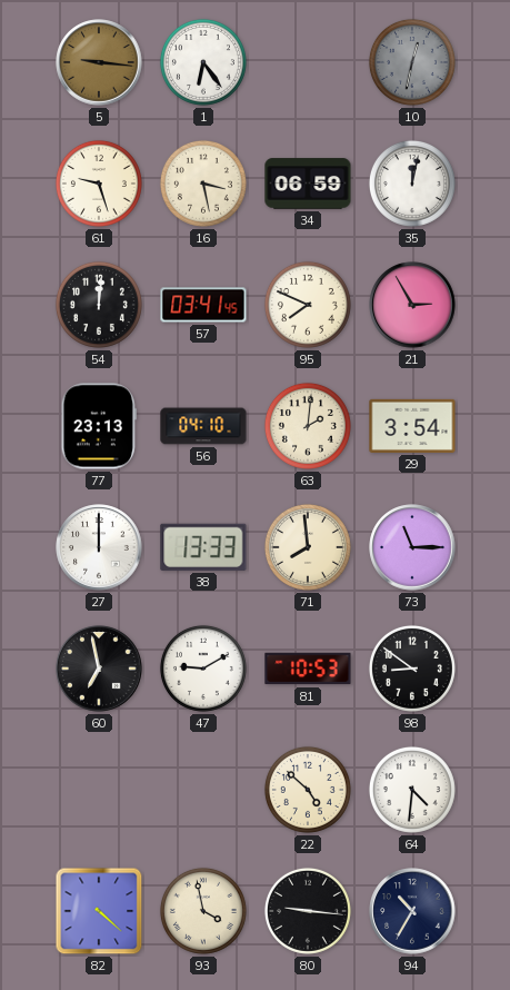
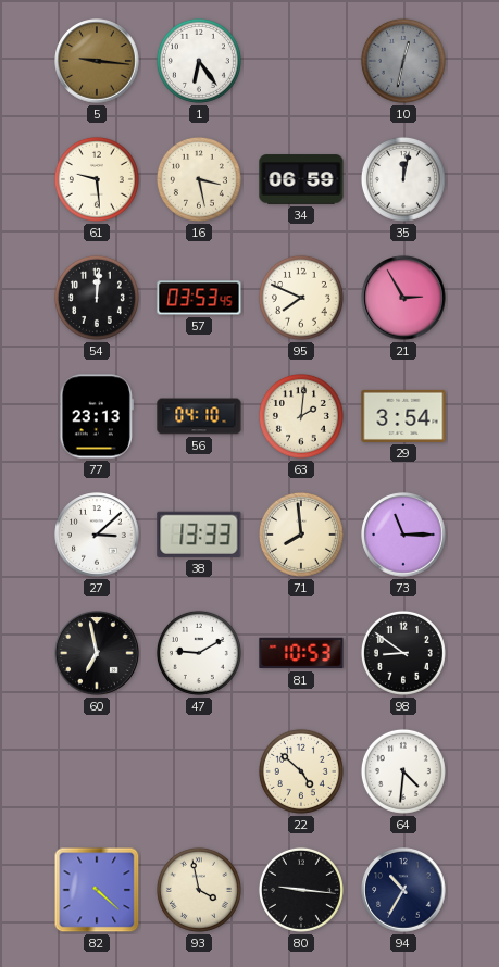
61: 9:27 -> 9:29
57: 03:41 -> 03:53
27: 12:00 -> 3:08
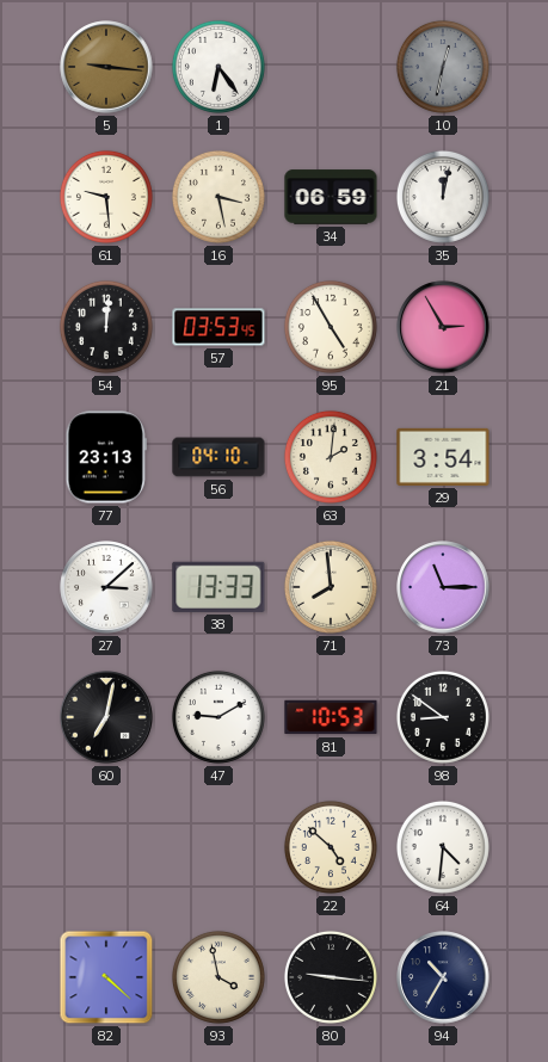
95: 7:49 -> 4:55
60: 6:58 -> 7:02
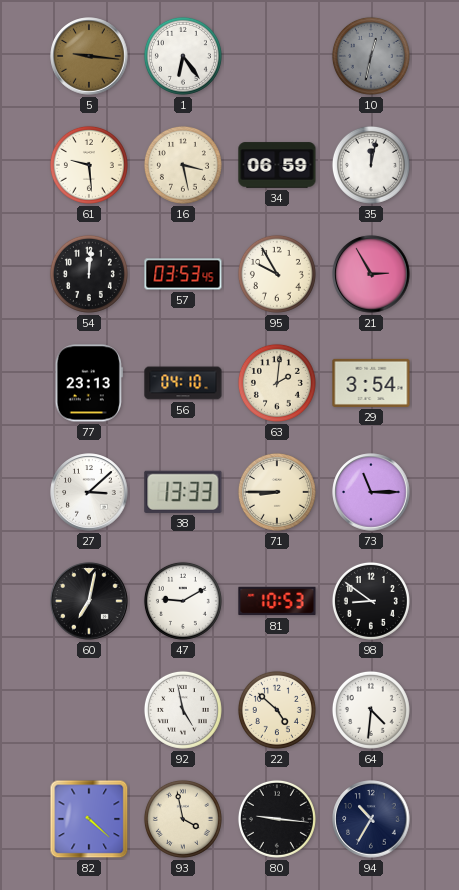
95: 4:55 -> 9:55
71: 7:59 -> 8:45
92: none -> 4:58
